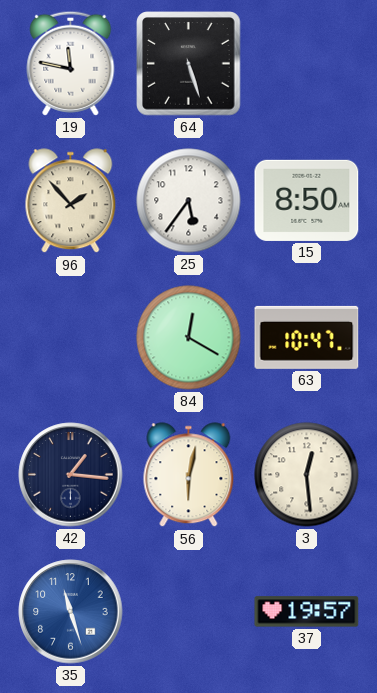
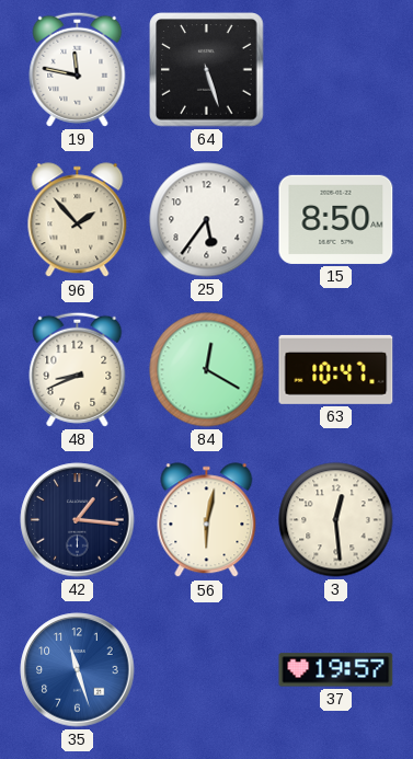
48: none -> 8:41
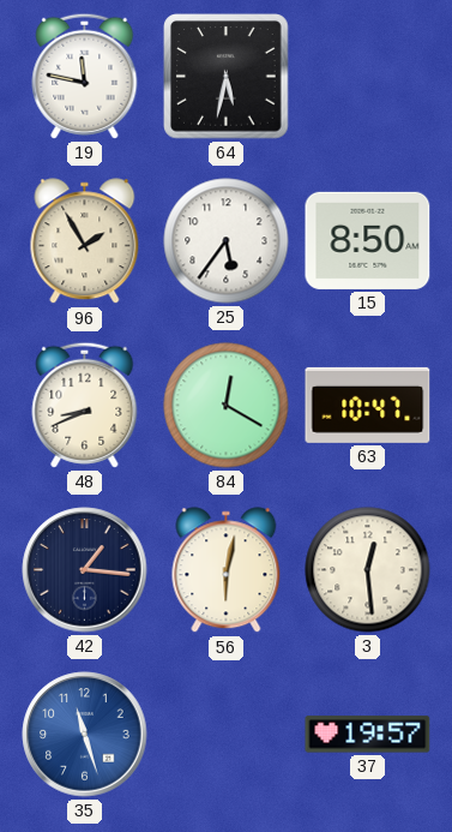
64: 5:27 -> 5:32
96: 1:53 -> 1:55
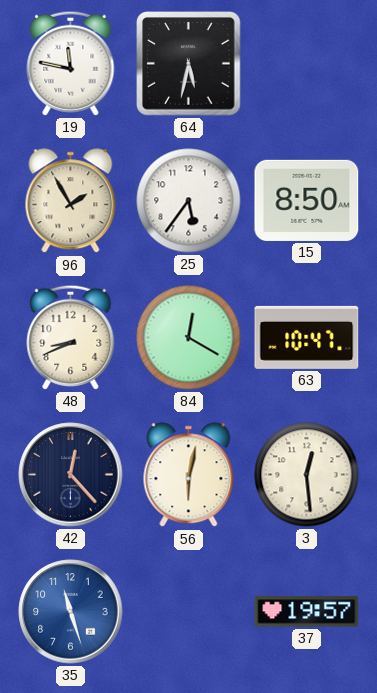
42: 1:16 -> 12:23
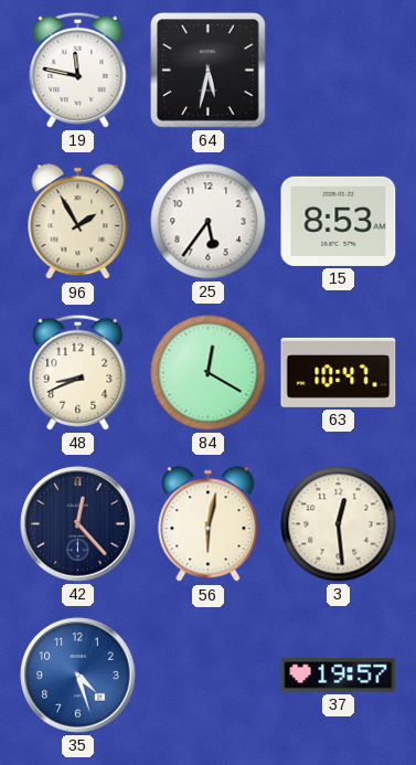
15: 8:50 -> 8:53
35: 11:27 -> 4:27
